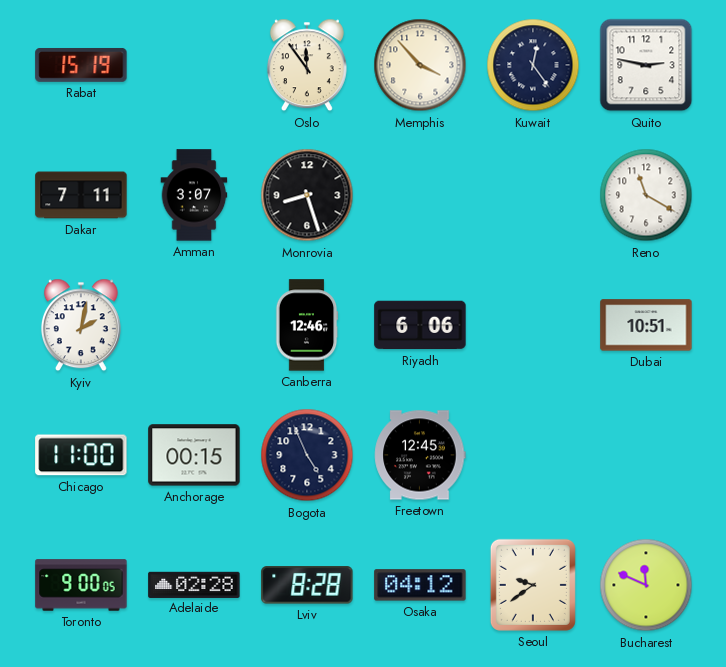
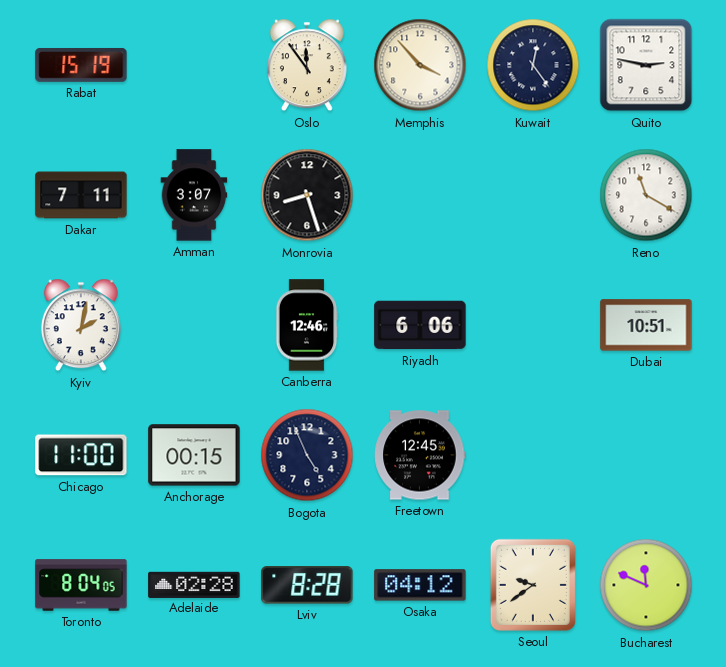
Toronto: 9:00 -> 8:04
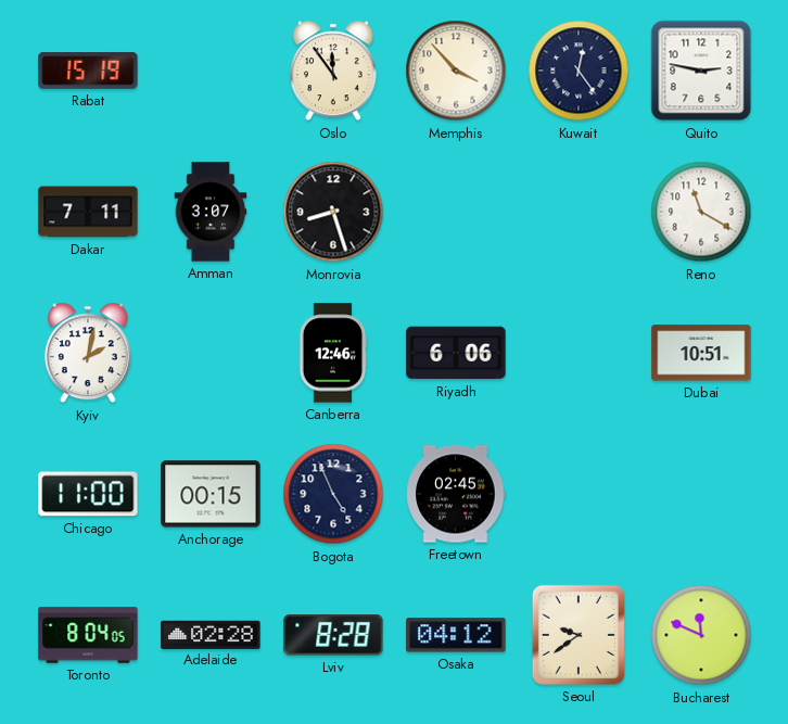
Freetown: 12:45 -> 02:45
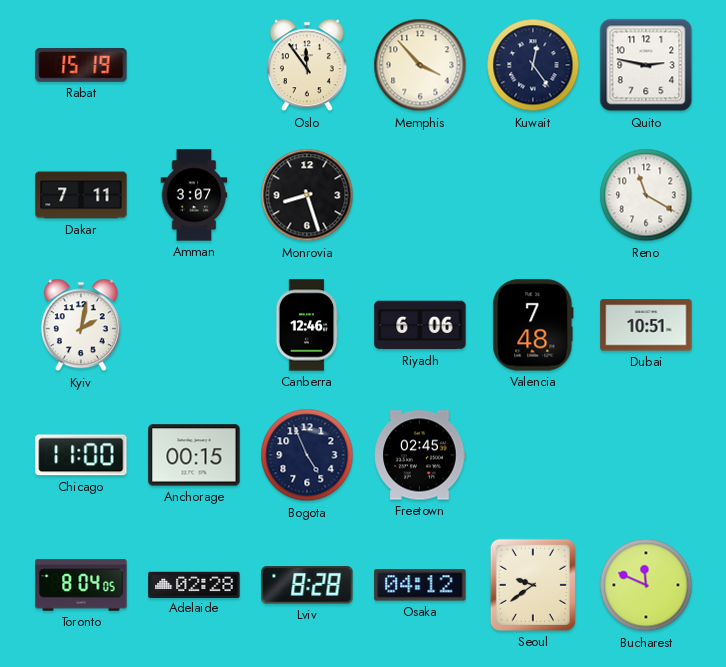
Valencia: none -> 7:48
